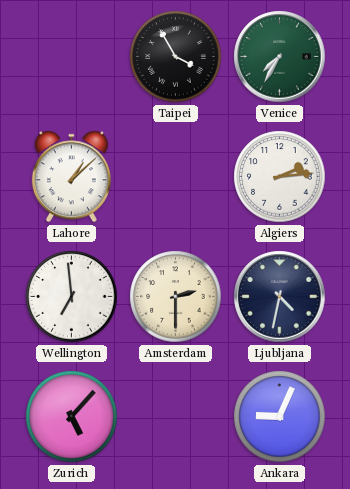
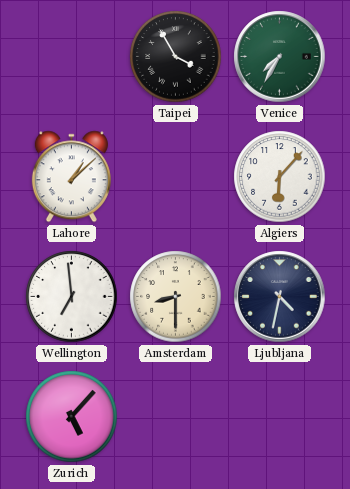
Algiers: 2:14 -> 6:07
Amsterdam: 2:30 -> 8:30
Ankara: 9:04 -> none
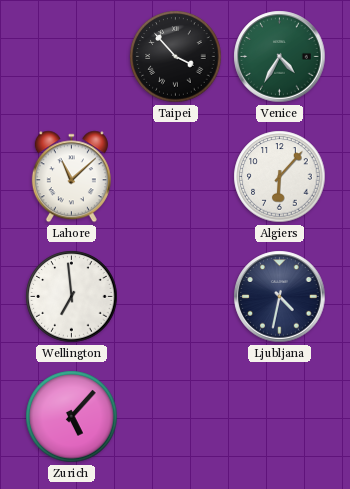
Taipei: 3:55 -> 3:53
Venice: 7:35 -> 4:35
Lahore: 1:08 -> 11:08
Amsterdam: 8:30 -> none
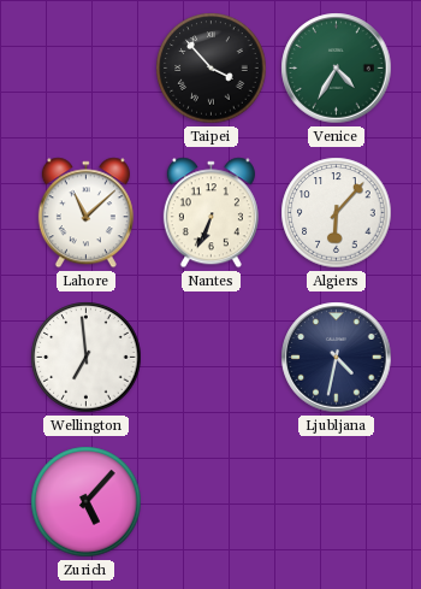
Nantes: none -> 6:34
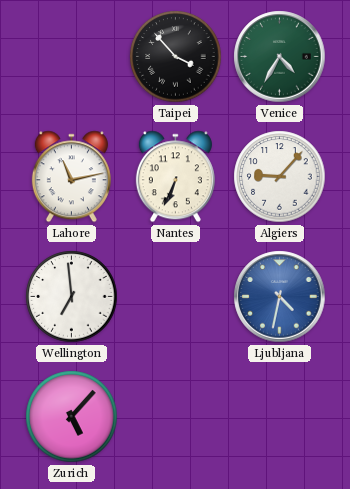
Lahore: 11:08 -> 11:13
Algiers: 6:07 -> 9:07
Ljubljana dial: navy -> blue
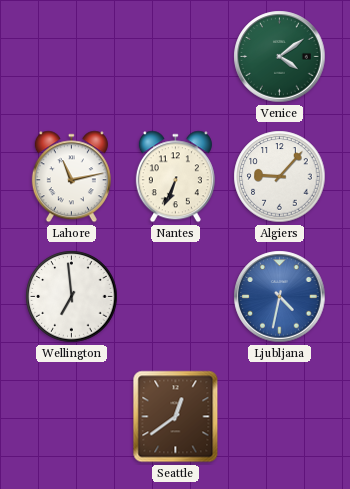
Taipei: 3:53 -> none
Venice: 4:35 -> 4:09
Zurich: 5:07 -> none
Seattle: none -> 12:39
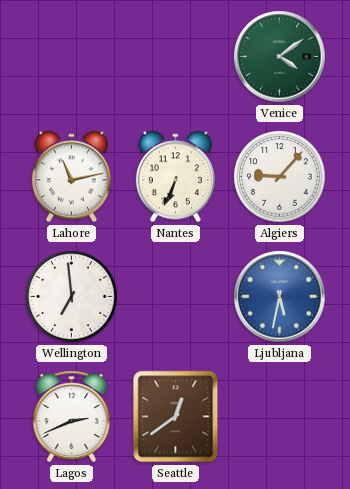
Ljubljana: 4:32 -> 5:32
Lagos: none -> 2:41
